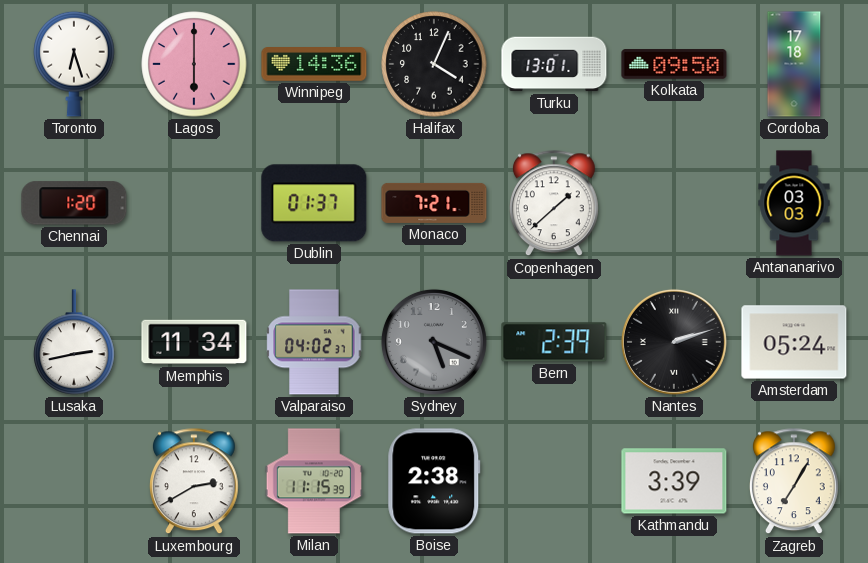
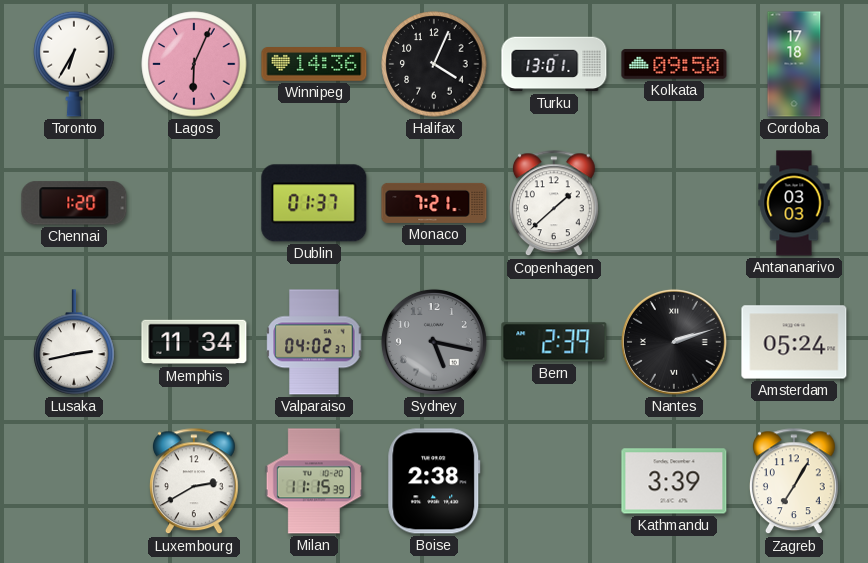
Toronto: 6:27 -> 6:35
Lagos: 6:00 -> 6:04
Sydney: 5:19 -> 5:17
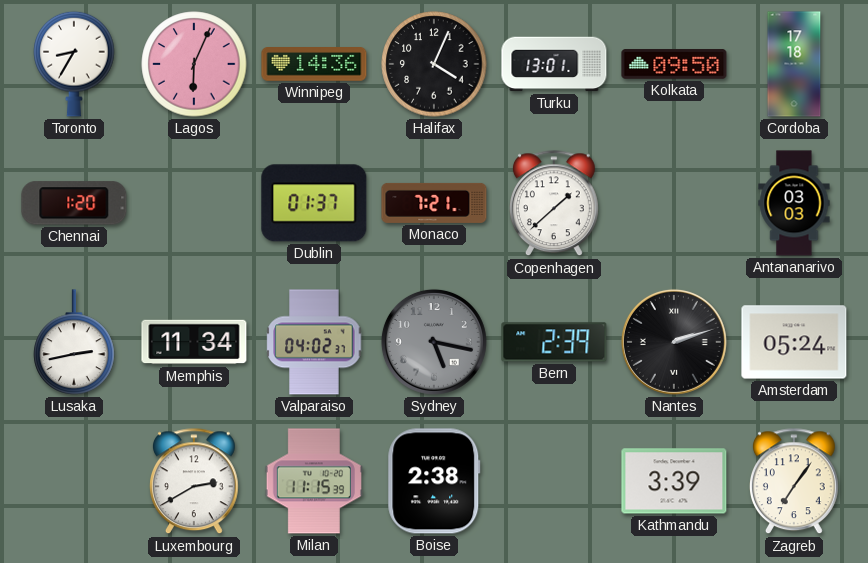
Toronto: 6:35 -> 8:35
Zagreb: 7:05 -> 7:06
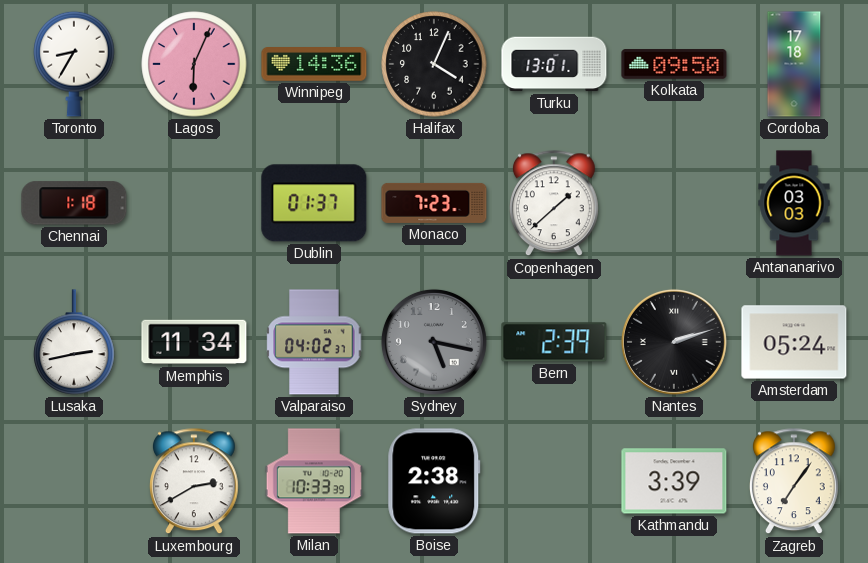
Chennai: 1:20 -> 1:18
Monaco: 7:21 -> 7:23
Milan: 11:15 -> 10:33
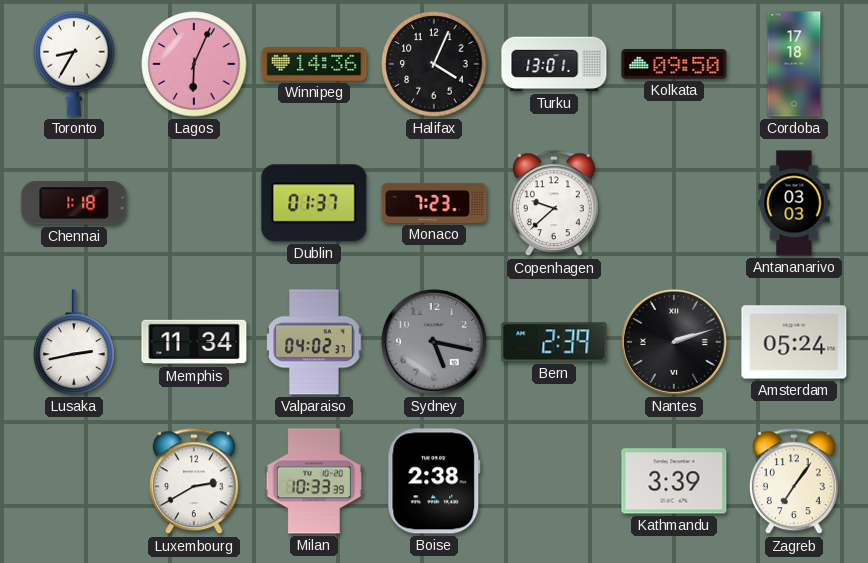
Copenhagen: 1:38 -> 9:38
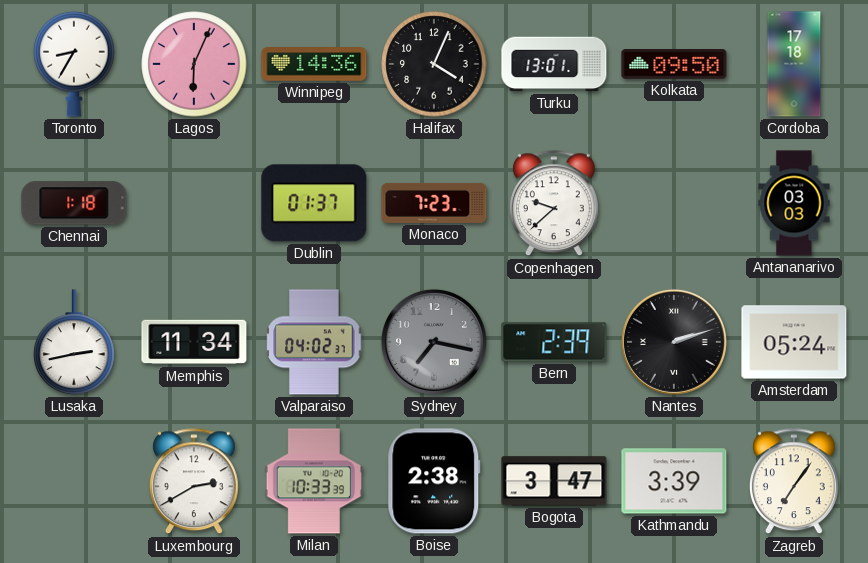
Sydney: 5:17 -> 7:17
Bogota: none -> 3:47
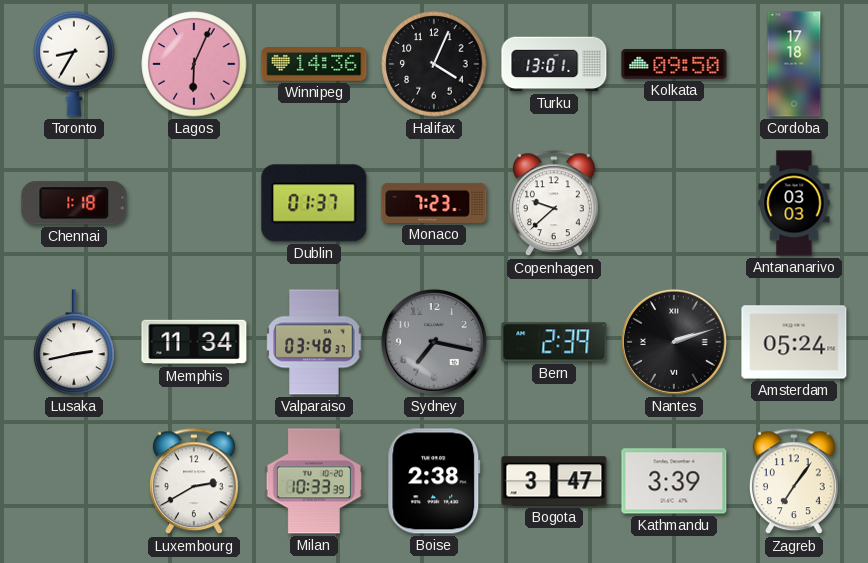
Valparaiso: 04:02 -> 03:48
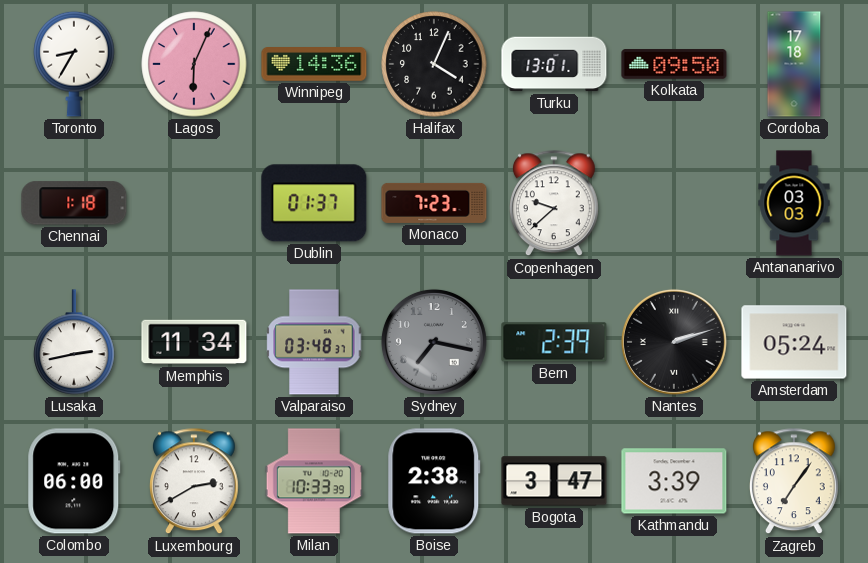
Colombo: none -> 06:00
